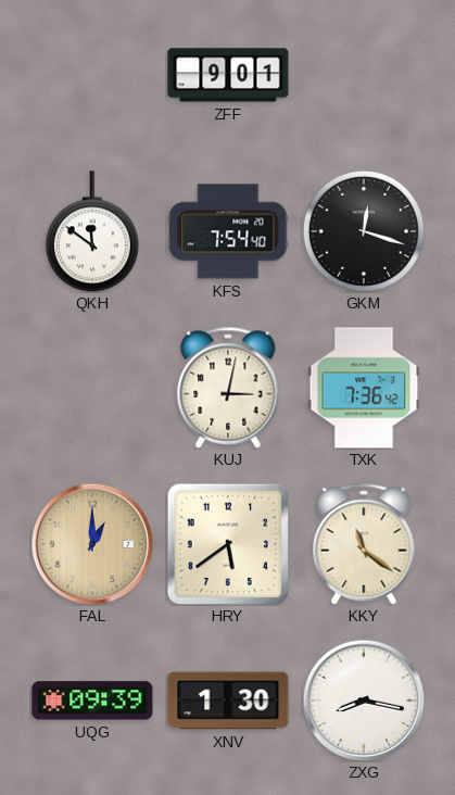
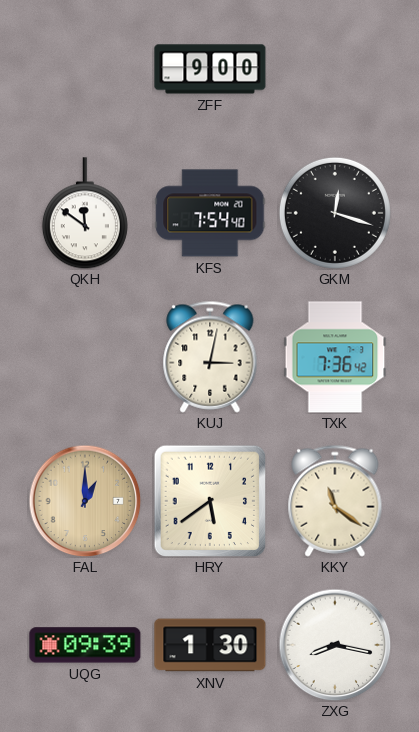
ZFF: 9:01 -> 9:00
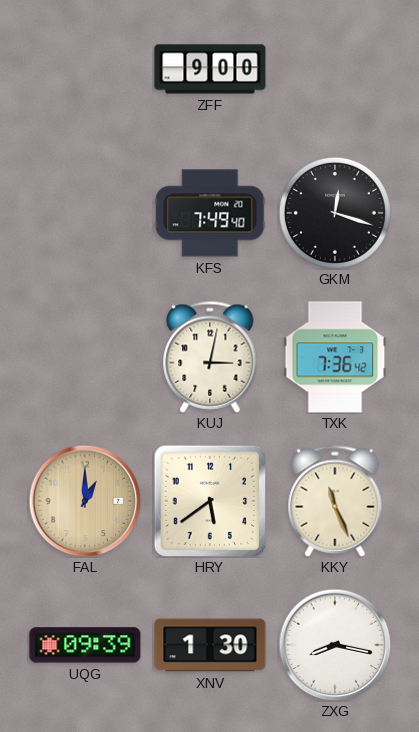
QKH: 11:51 -> none
KFS: 7:54 -> 7:49
KKY: 11:21 -> 11:26
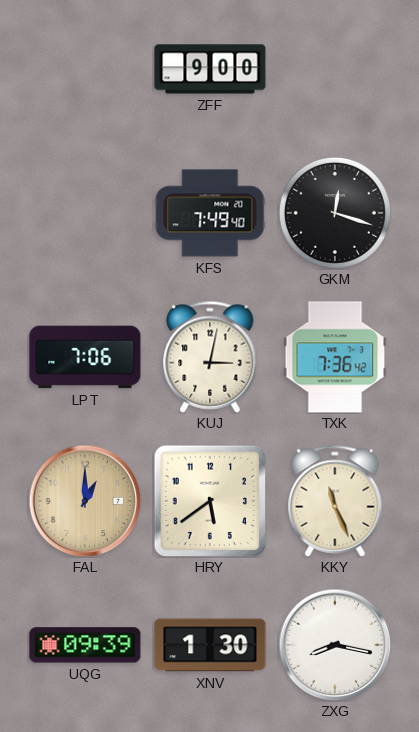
LPT: none -> 7:06
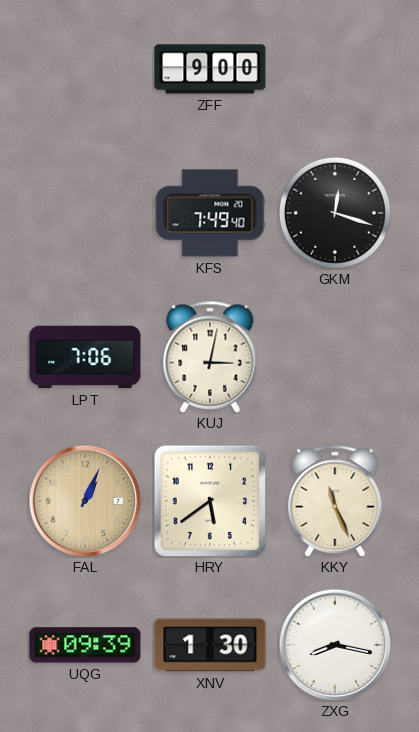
TXK: 7:36 -> none
FAL: 1:00 -> 1:04
